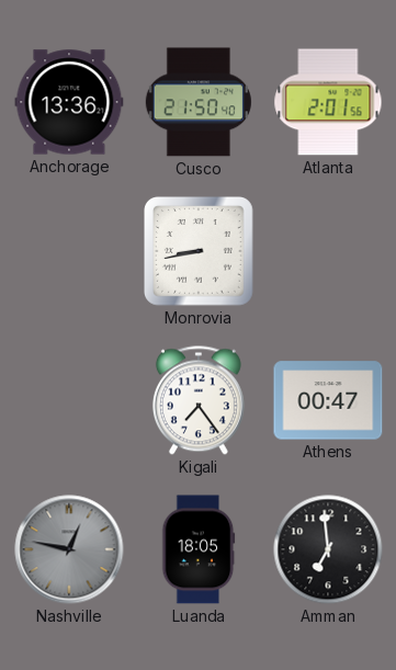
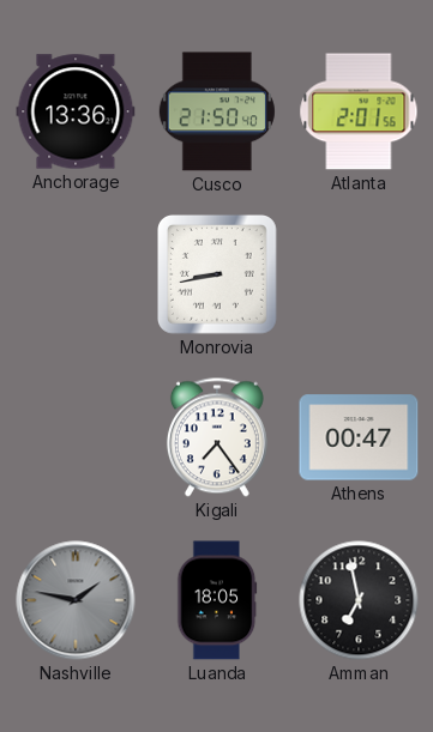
Nashville: 12:47 -> 1:47
Amman: 6:59 -> 6:58
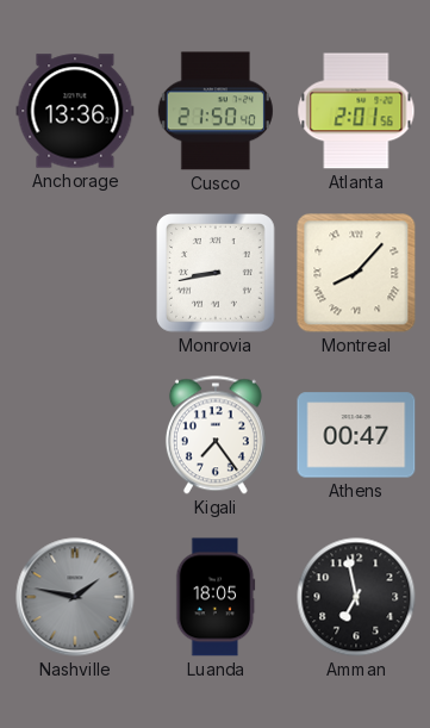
Montreal: none -> 8:07
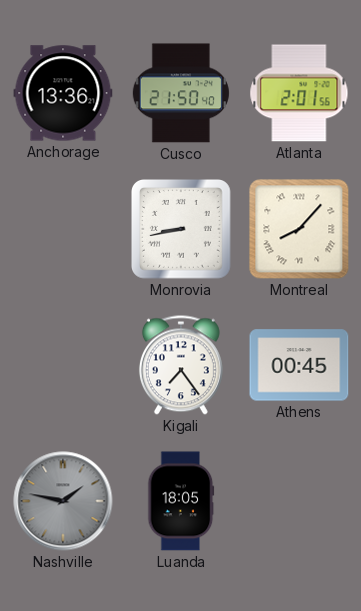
Athens: 00:47 -> 00:45
Amman: 6:58 -> none
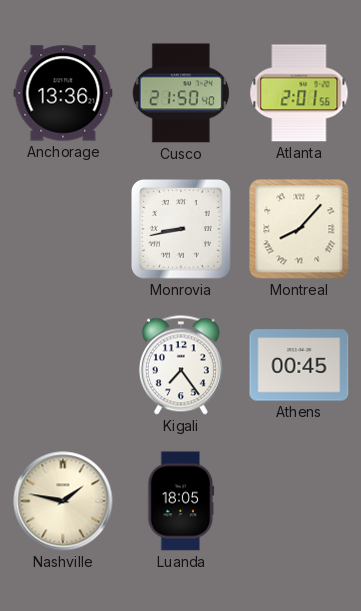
Nashville dial: grey -> cream
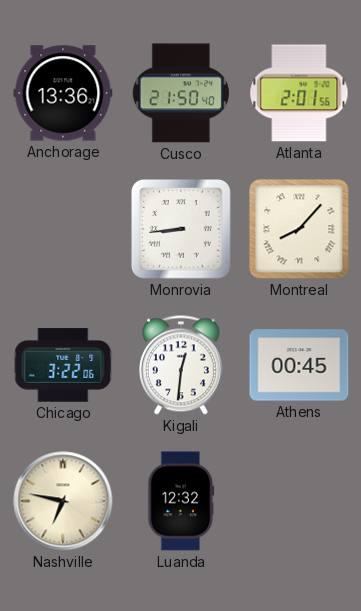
Monrovia: 8:43 -> 8:44
Chicago: none -> 3:22
Kigali: 7:24 -> 12:31
Nashville: 1:47 -> 6:47
Luanda: 18:05 -> 12:32
